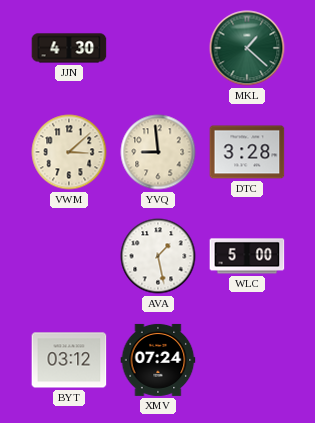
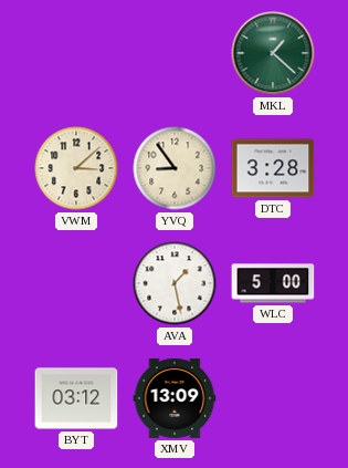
JJN: 4:30 -> none
YVQ: 8:59 -> 8:54
XMV: 07:24 -> 13:09
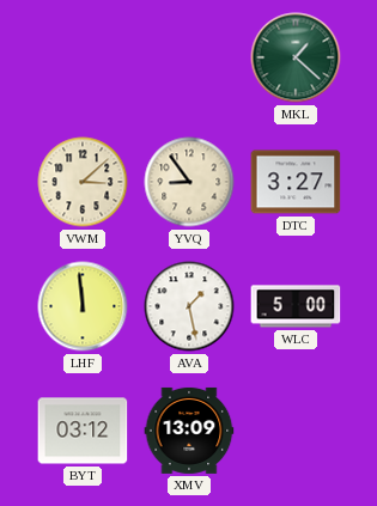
DTC: 3:28 -> 3:27
LHF: none -> 11:59
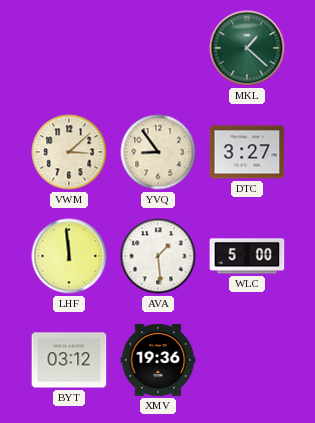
AVA: 1:28 -> 1:29
XMV: 13:09 -> 19:36
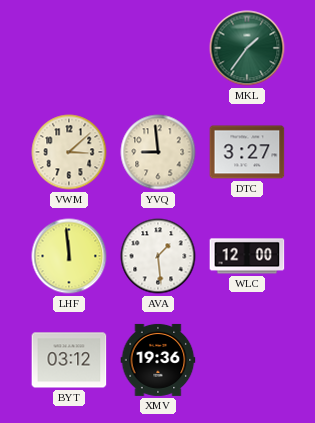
MKL: 1:22 -> 1:36
YVQ: 8:54 -> 8:59
WLC: 5:00 -> 12:00
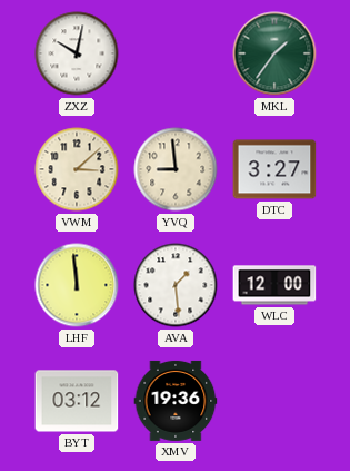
ZXZ: none -> 10:02
